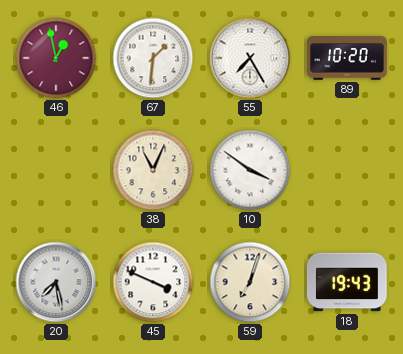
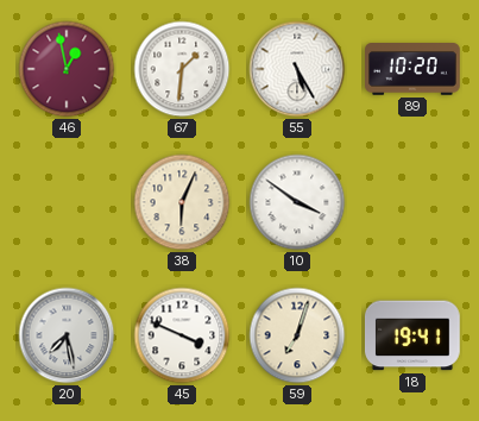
55: 7:25 -> 5:25
38: 11:04 -> 6:04
18: 19:43 -> 19:41
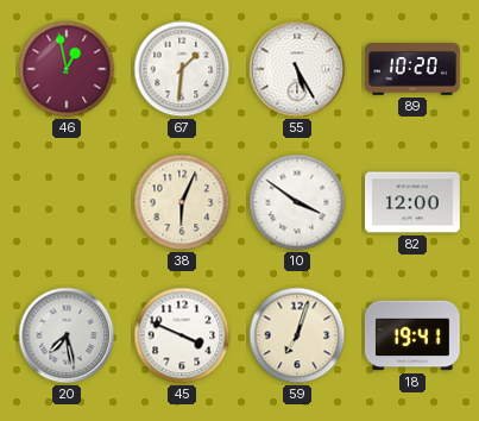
82: none -> 12:00
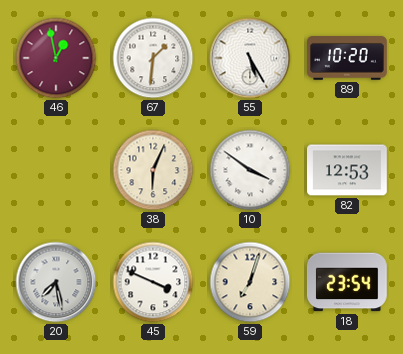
82: 12:00 -> 12:53
18: 19:41 -> 23:54
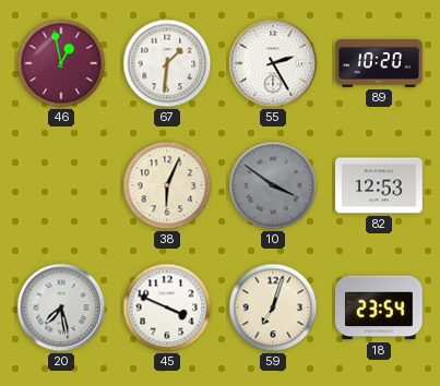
55: 5:25 -> 2:25
10 dial: white -> grey
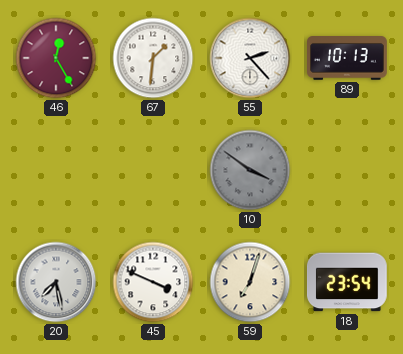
46: 12:58 -> 12:25
55: 2:25 -> 2:23
89: 10:20 -> 10:13
38: 6:04 -> none
82: 12:53 -> none
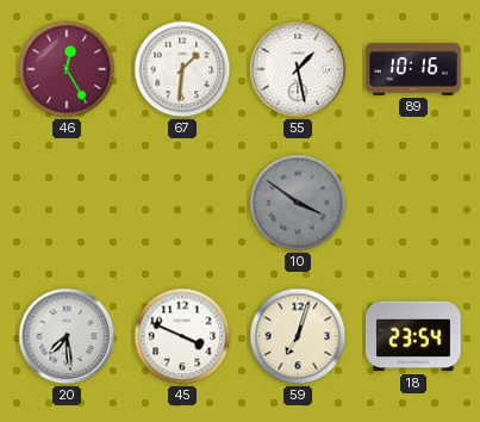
55: 2:23 -> 1:28
89: 10:13 -> 10:16
20: 7:28 -> 7:29
